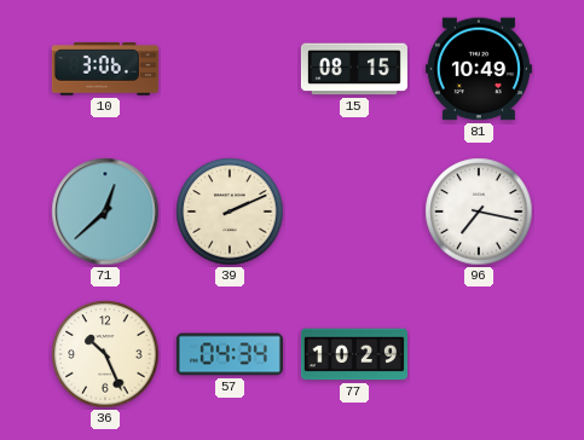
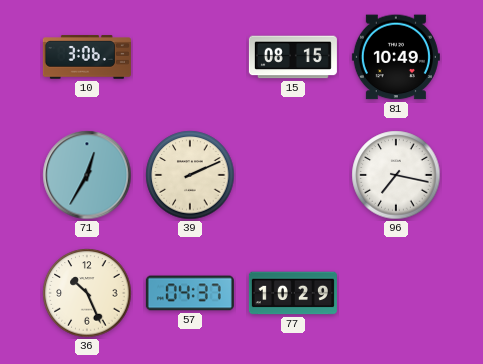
71: 12:38 -> 12:35
57: 04:34 -> 04:37
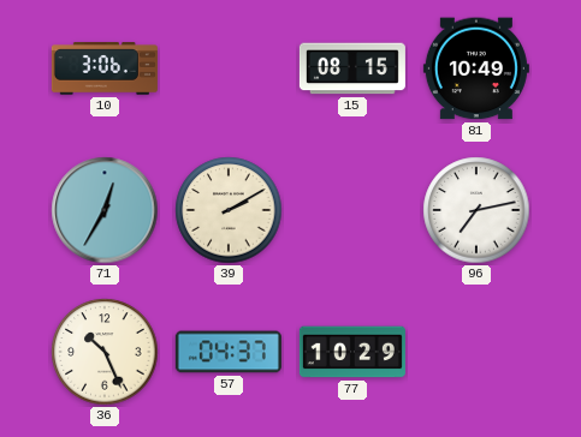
39: 2:11 -> 2:10
96: 7:17 -> 7:13
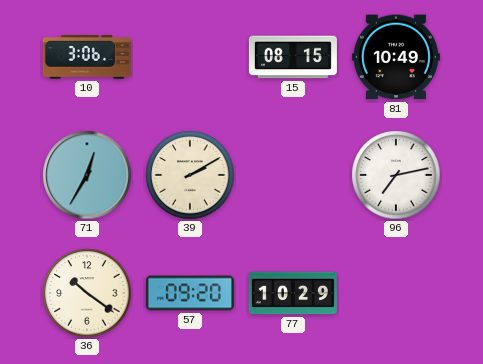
36: 10:26 -> 10:21
57: 04:37 -> 09:20
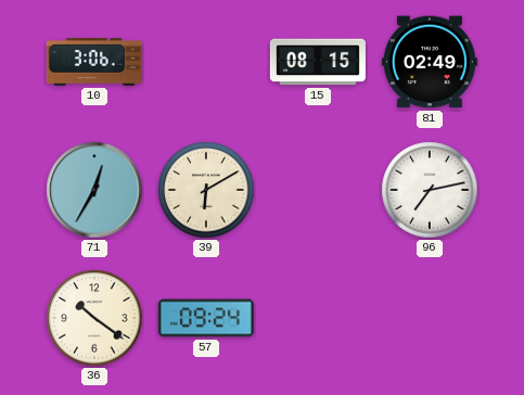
81: 10:49 -> 02:49
39: 2:10 -> 6:10
57: 09:20 -> 09:24
77: 10:29 -> none
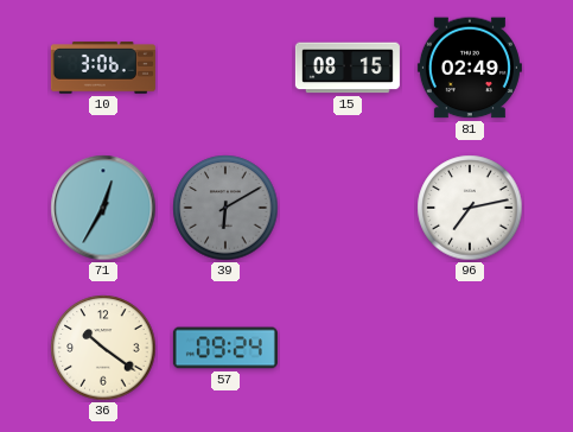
39 dial: cream -> grey
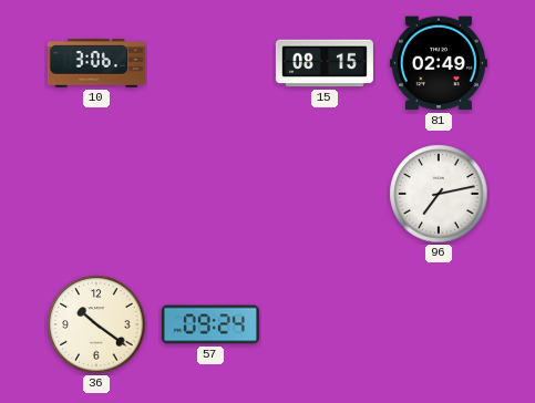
71: 12:35 -> none
39: 6:10 -> none
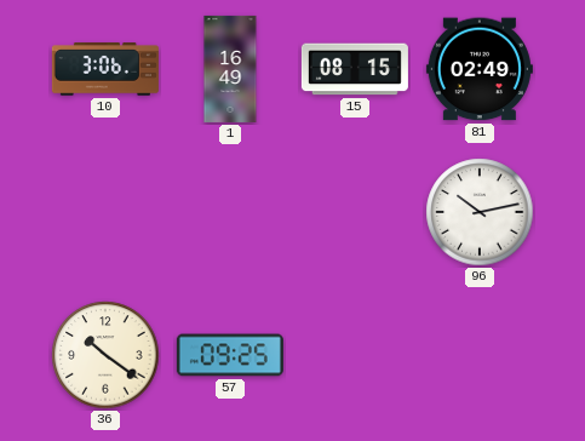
1: none -> 16:49
96: 7:13 -> 10:13
57: 09:24 -> 09:25
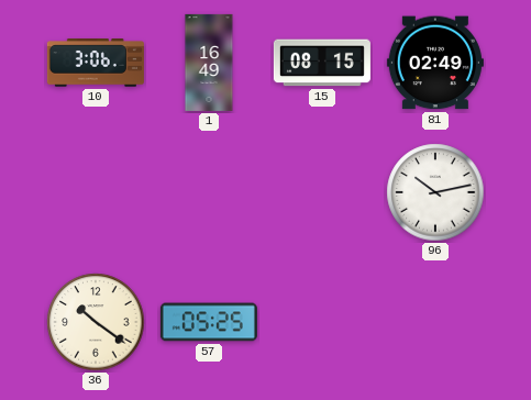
57: 09:25 -> 05:25
